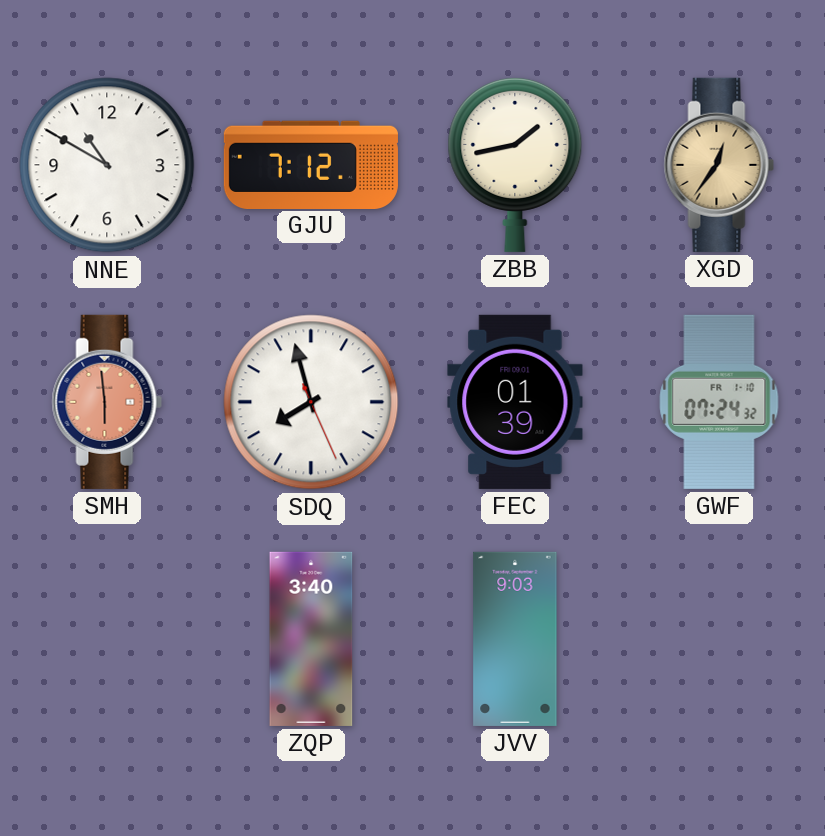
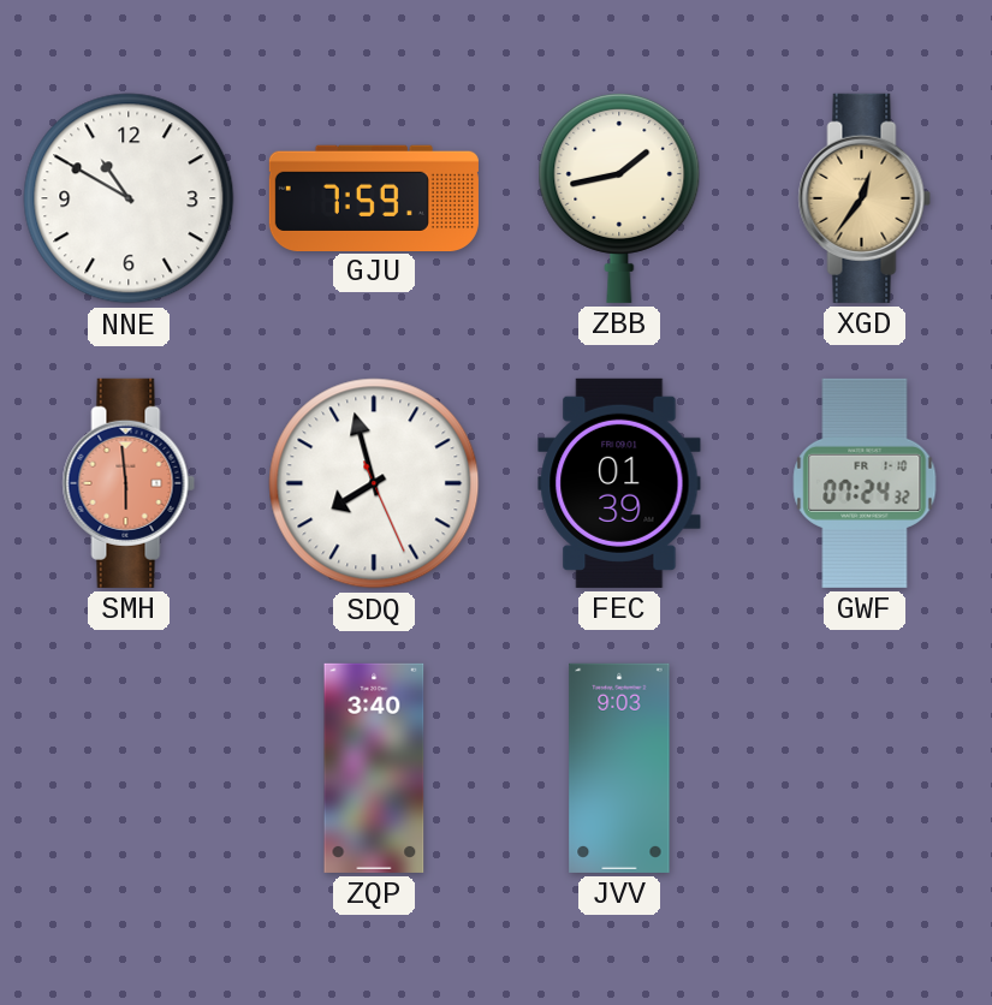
GJU: 7:12 -> 7:59
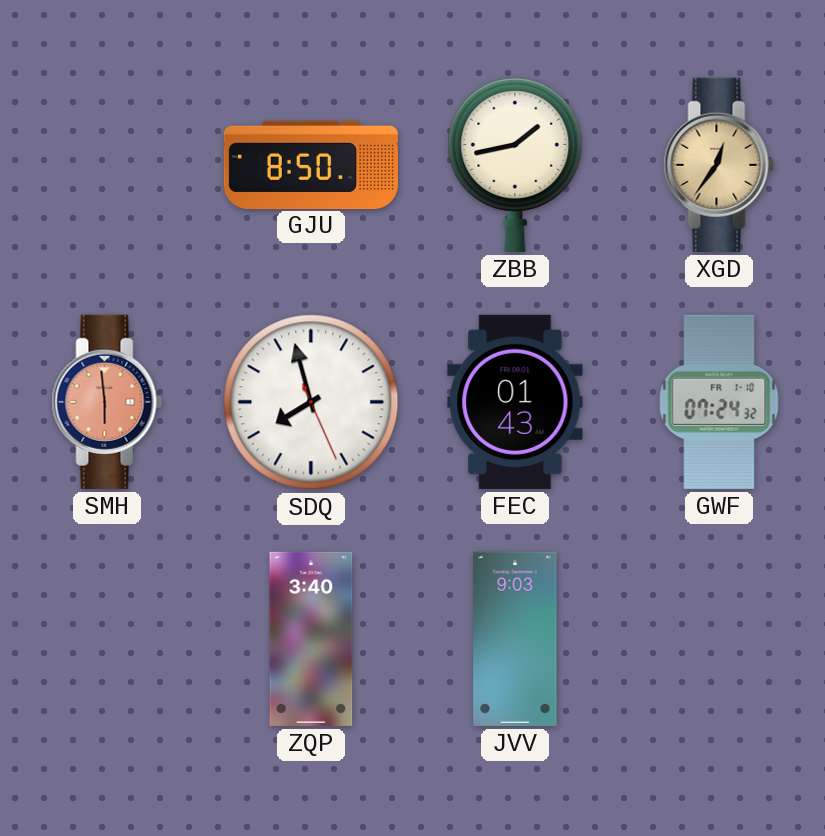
NNE: 10:50 -> none
GJU: 7:59 -> 8:50
FEC: 01:39 -> 01:43
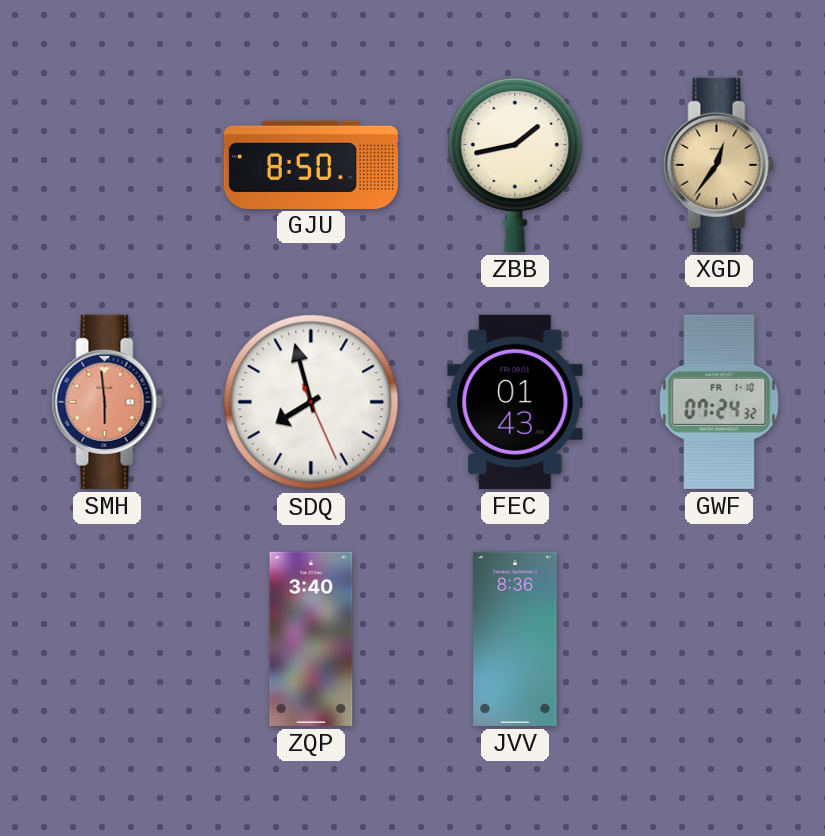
JVV: 9:03 -> 8:36
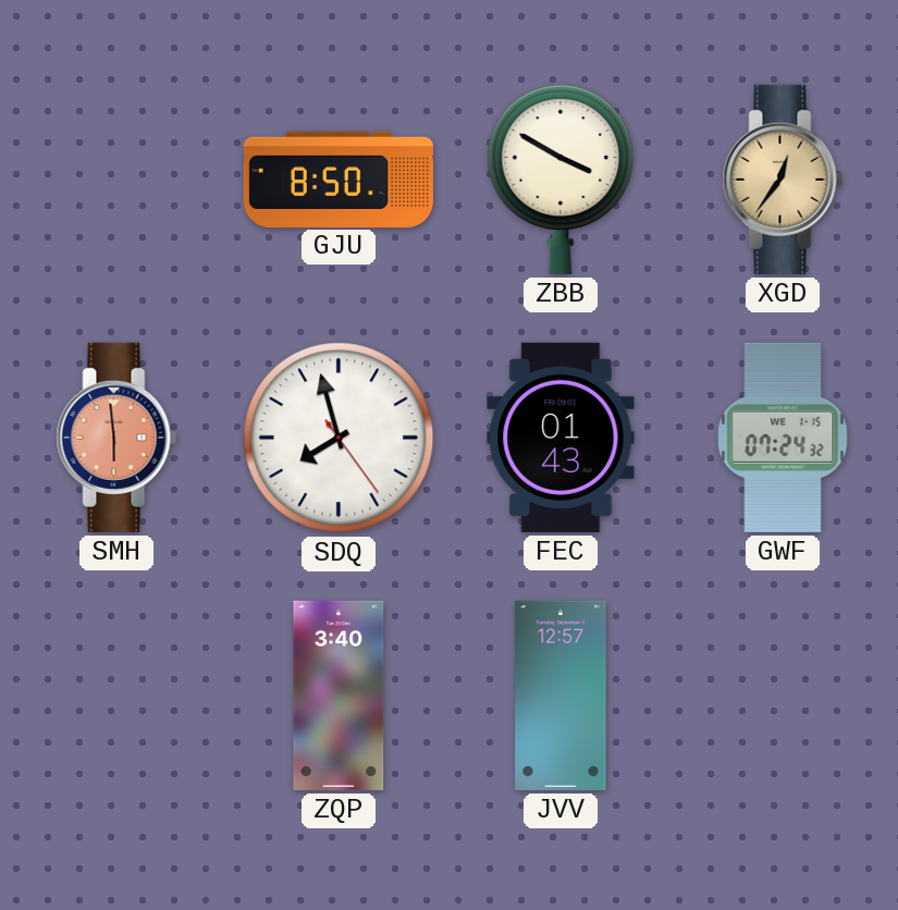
ZBB: 1:43 -> 3:50
SDQ: 7:57:26 -> 7:57:24
GWF date: FR 1-10 -> WE 1-15
JVV: 8:36 -> 12:57
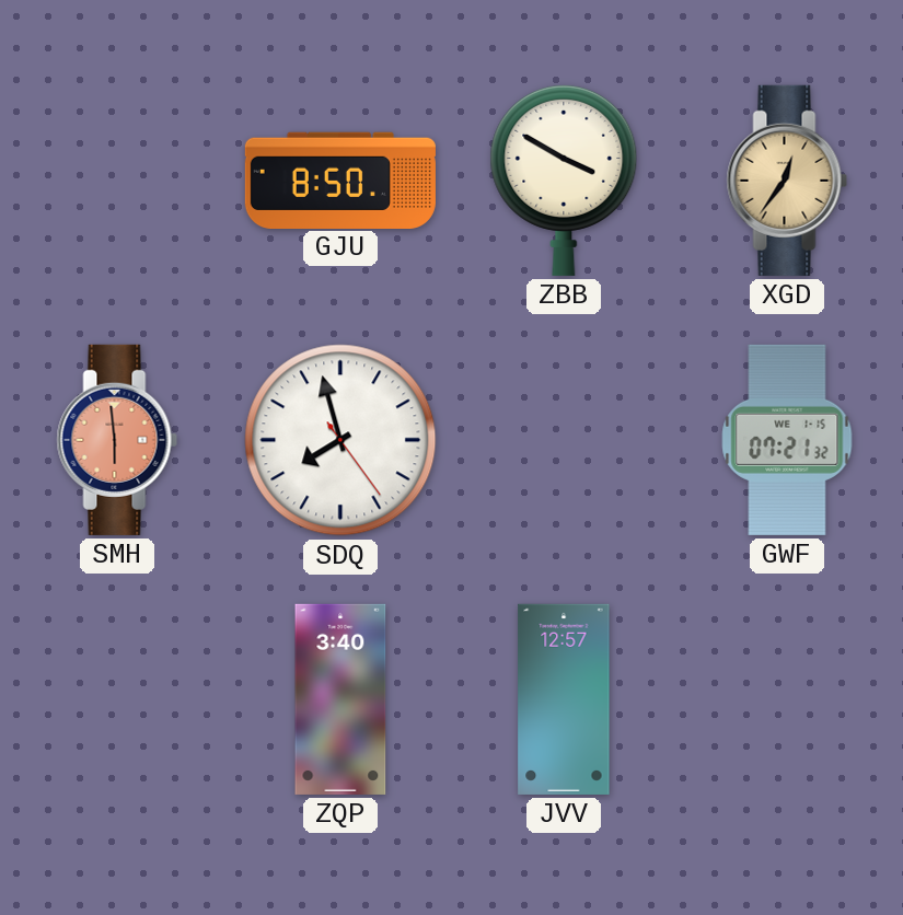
FEC: 01:43 -> none
GWF: 07:24 -> 07:21
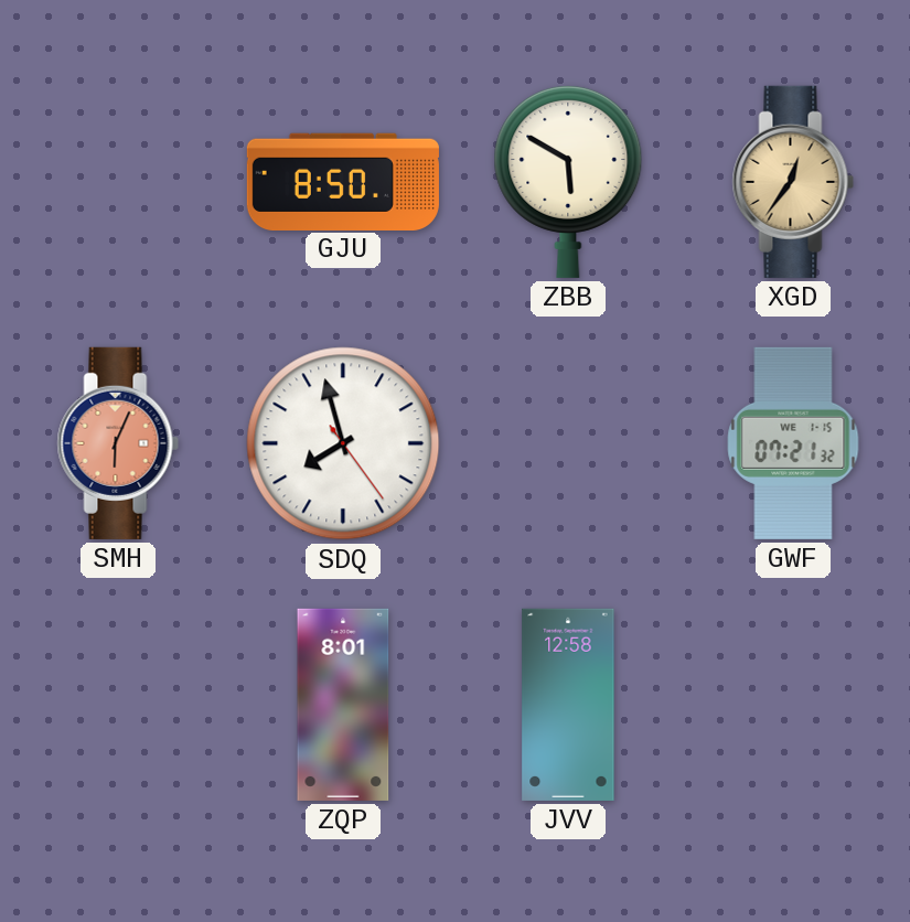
ZBB: 3:50 -> 5:50
SMH: 5:59 -> 6:04
ZQP: 3:40 -> 8:01
JVV: 12:57 -> 12:58
